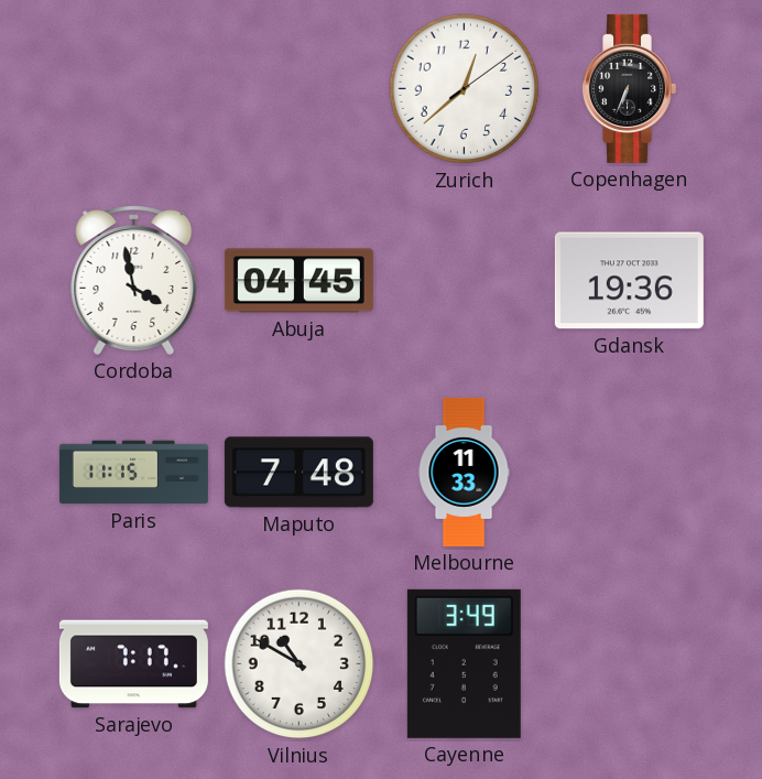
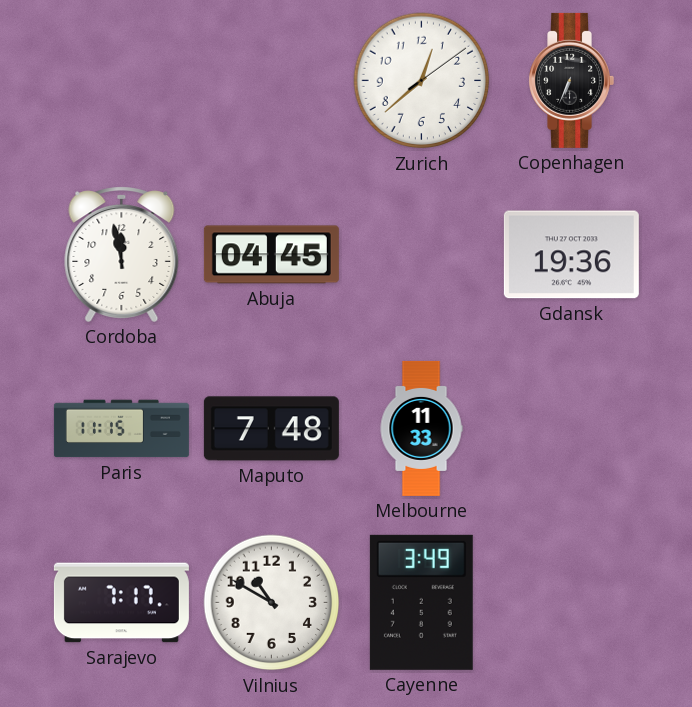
Cordoba: 3:58 -> 11:58
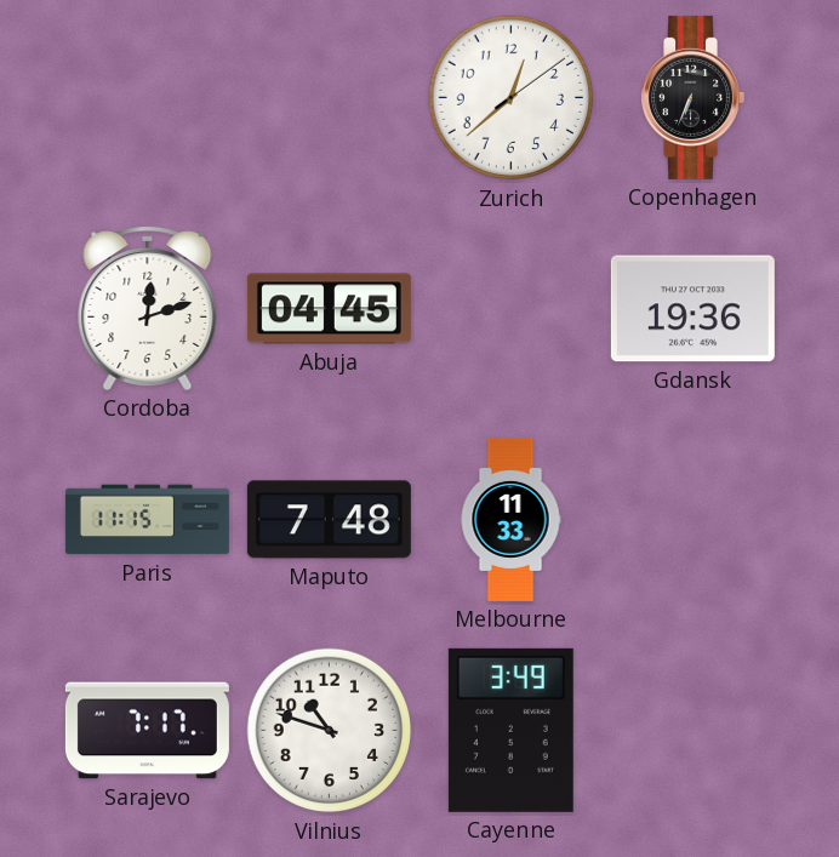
Cordoba: 11:58 -> 12:12
Vilnius: 10:50 -> 10:48
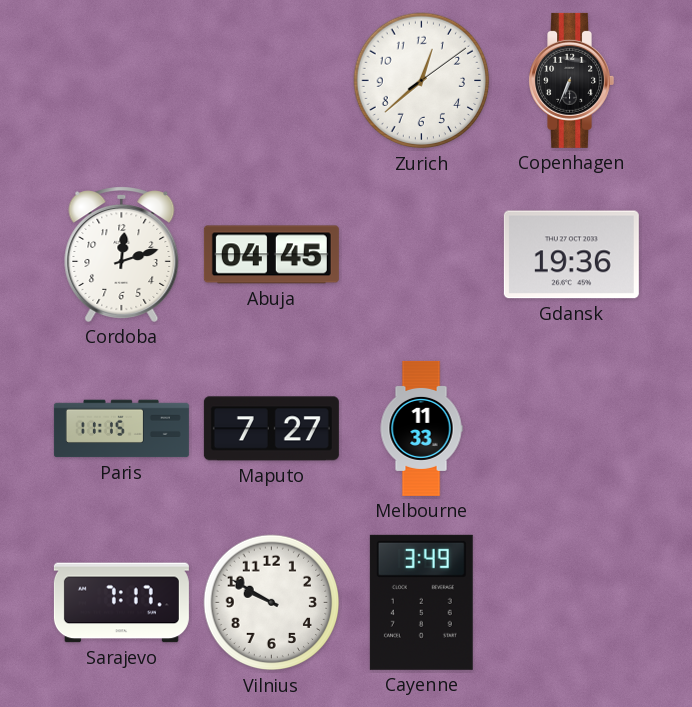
Maputo: 7:48 -> 7:27
Vilnius: 10:48 -> 9:50
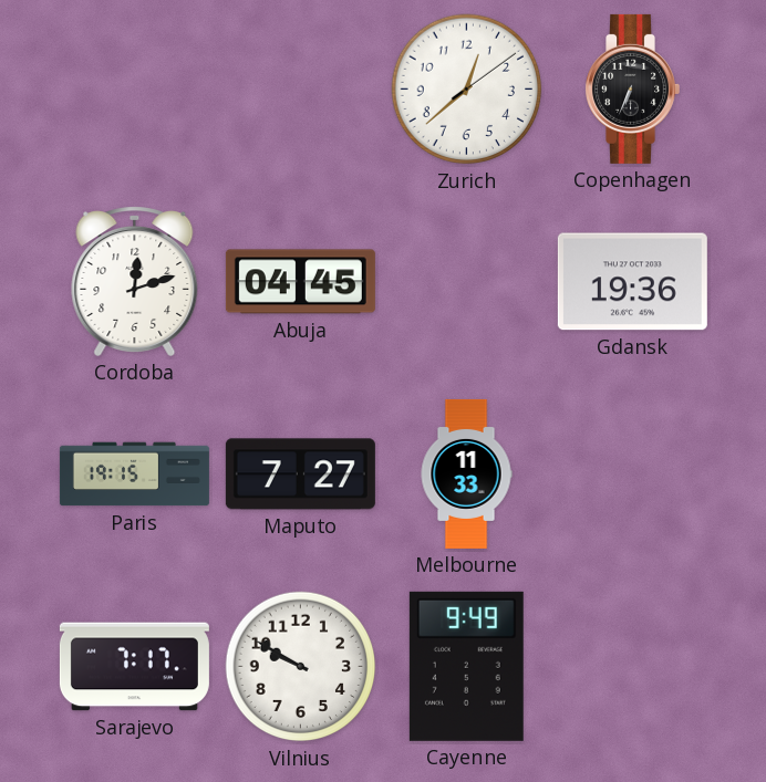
Paris: 11:15 -> 19:15
Cayenne: 3:49 -> 9:49
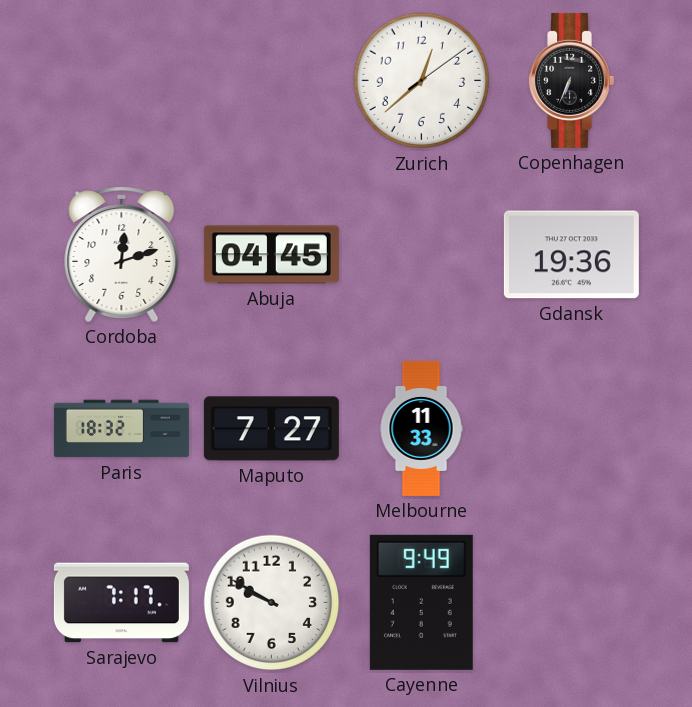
Paris: 19:15 -> 18:32
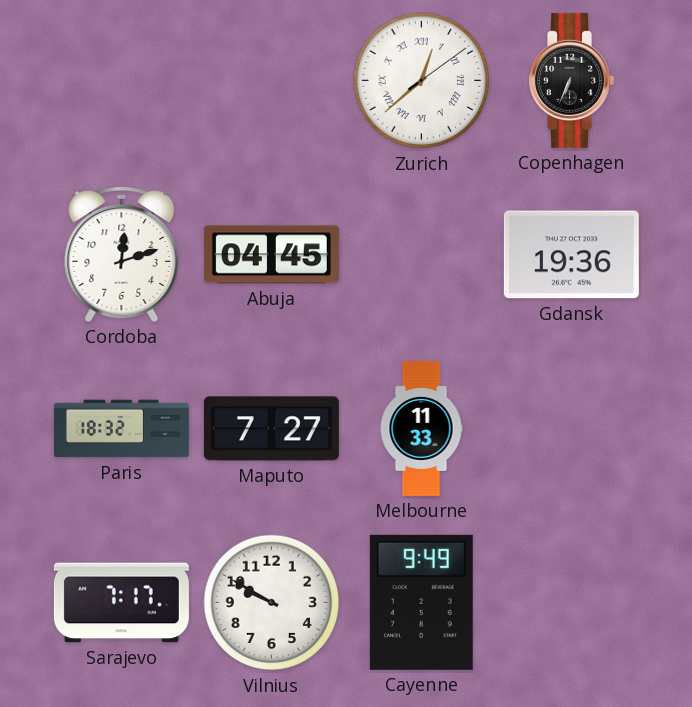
Zurich numerals: Arabic -> Roman
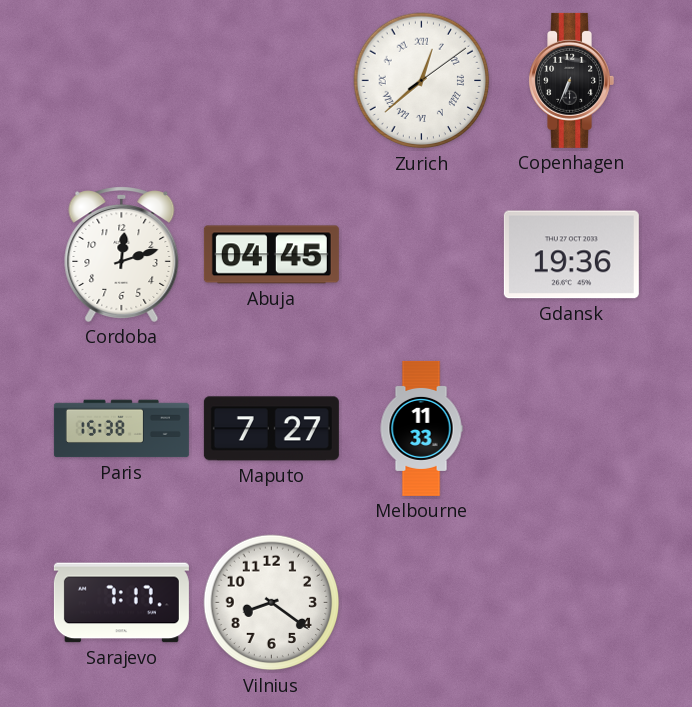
Paris: 18:32 -> 15:38
Vilnius: 9:50 -> 8:21
Cayenne: 9:49 -> none
